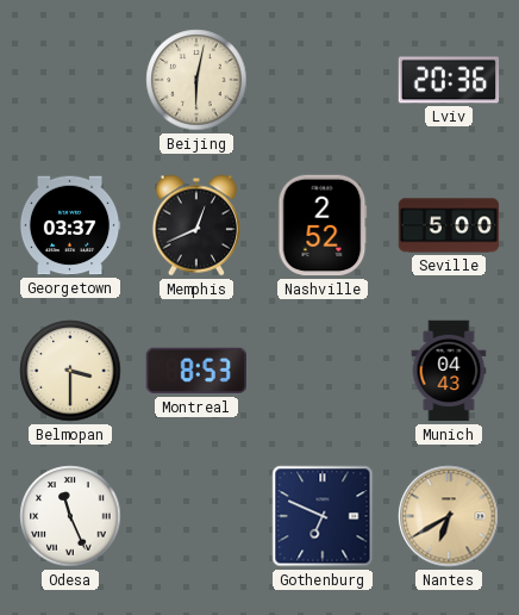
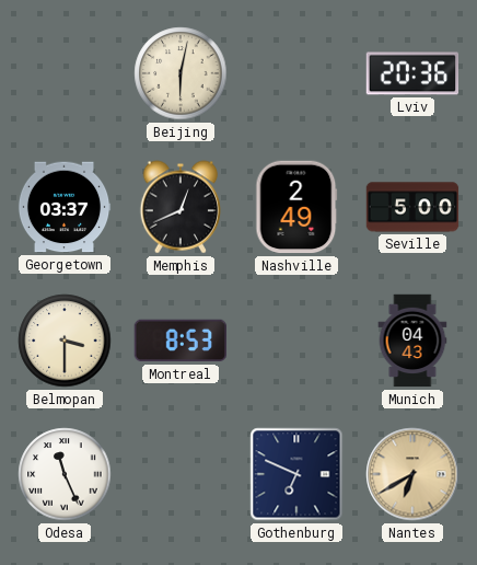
Nashville: 2:52 -> 2:49
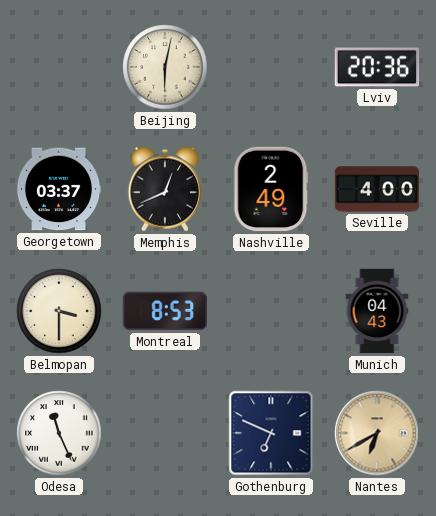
Seville: 5:00 -> 4:00
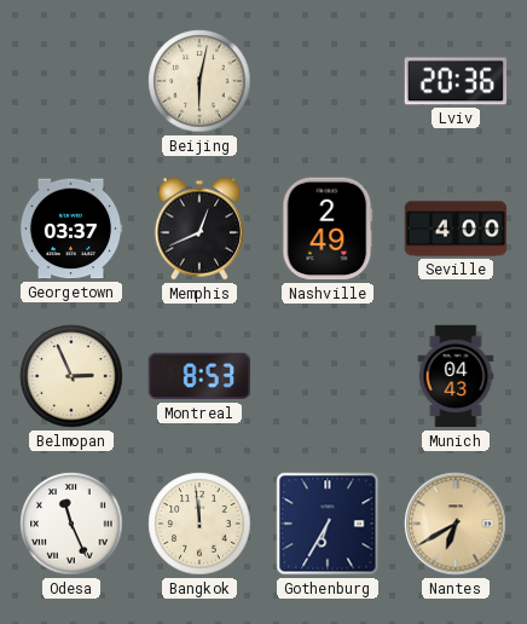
Belmopan: 3:30 -> 2:56
Bangkok: none -> 11:59
Gothenburg: 6:49 -> 6:35
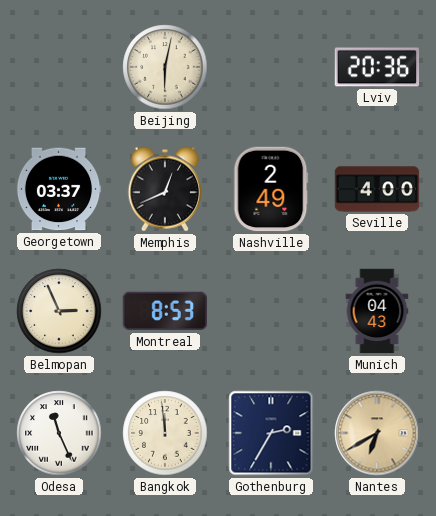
Gothenburg: 6:35 -> 2:35
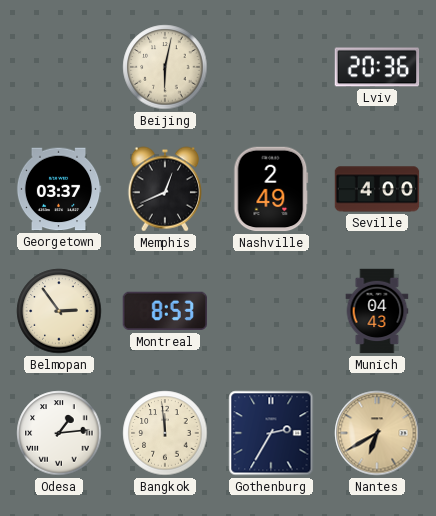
Belmopan: 2:56 -> 2:54
Odesa: 11:26 -> 1:14
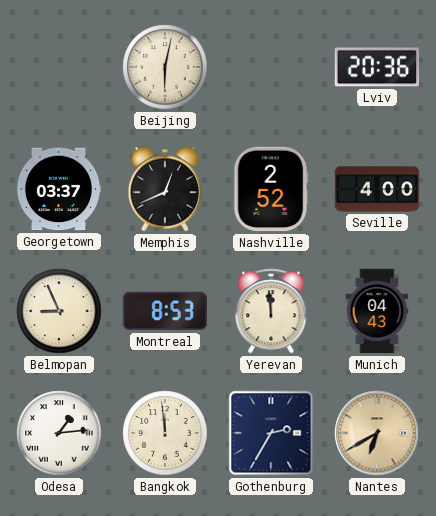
Nashville: 2:49 -> 2:52
Belmopan: 2:54 -> 8:56
Yerevan: none -> 11:59
